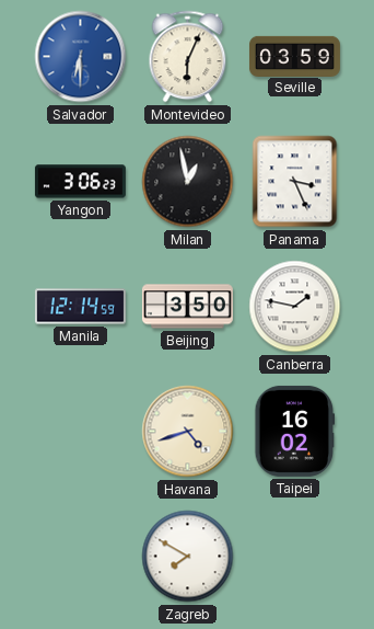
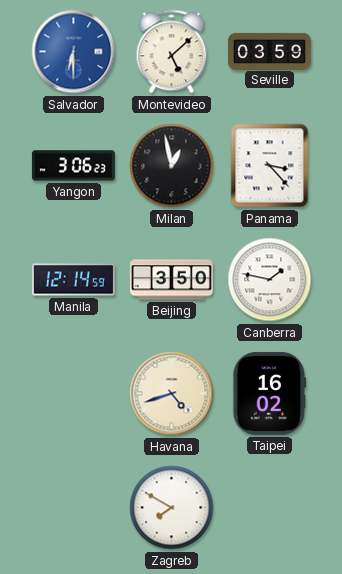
Montevideo: 6:04 -> 5:08
Panama: 3:26 -> 3:23
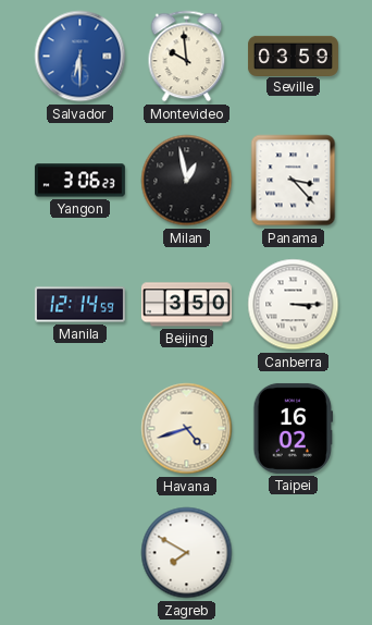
Montevideo: 5:08 -> 9:59
Canberra: 1:47 -> 3:15
